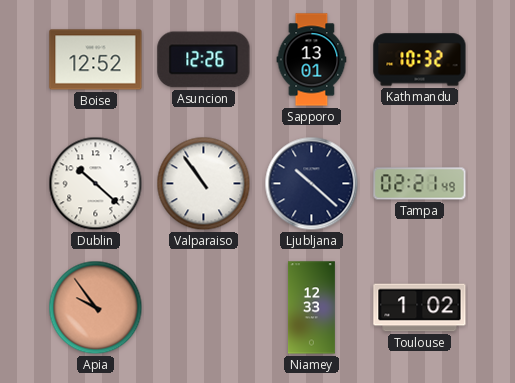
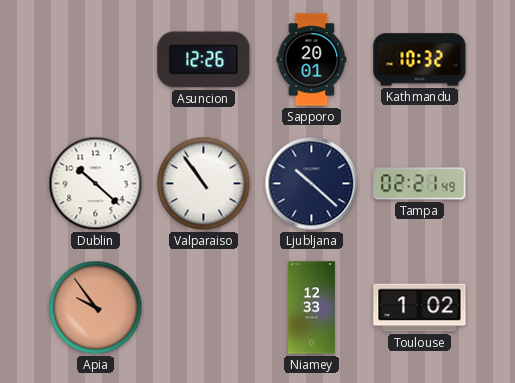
Boise: 12:52 -> none
Sapporo: 13:01 -> 20:01
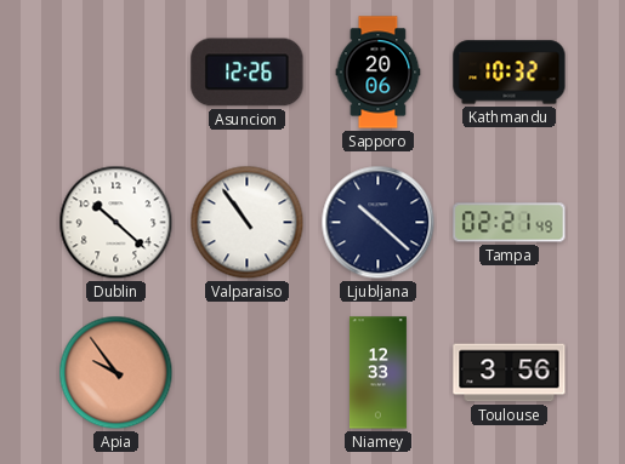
Sapporo: 20:01 -> 20:06
Toulouse: 1:02 -> 3:56
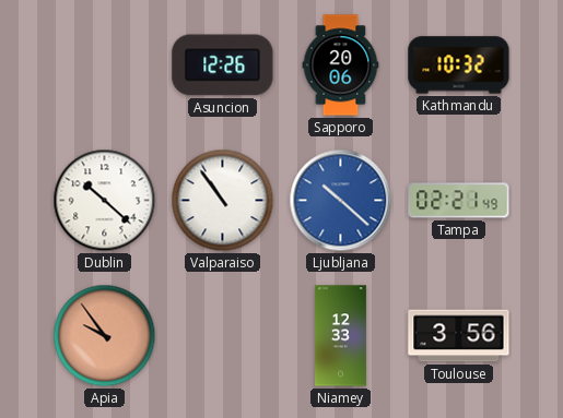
Ljubljana dial: navy -> blue
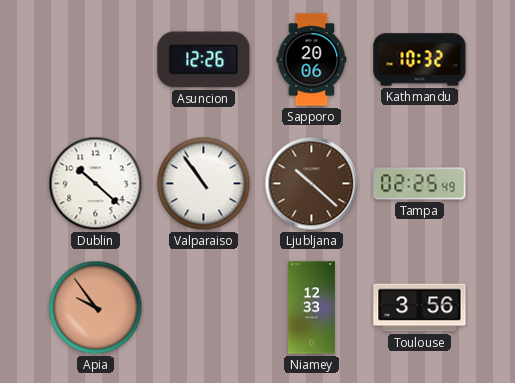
Ljubljana dial: blue -> brown
Tampa: 02:21 -> 02:25
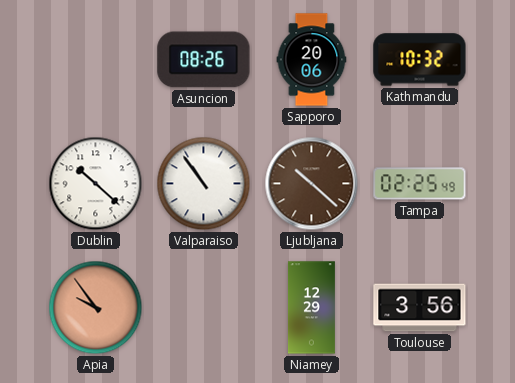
Asuncion: 12:26 -> 08:26
Niamey: 12:33 -> 12:29
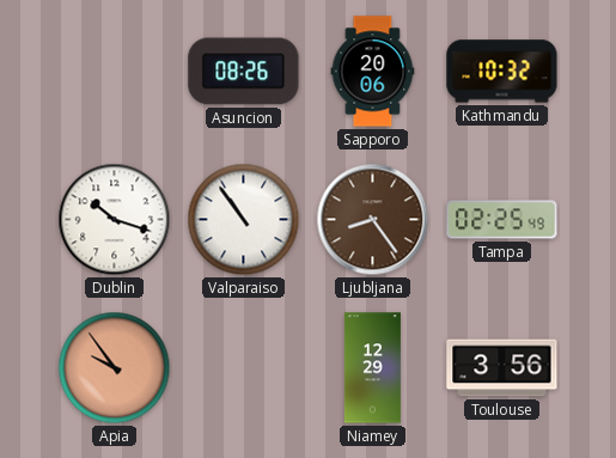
Dublin: 10:22 -> 10:18
Ljubljana: 10:22 -> 8:24
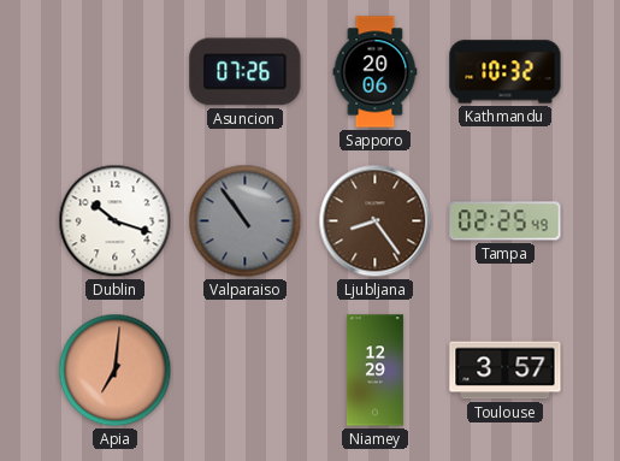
Asuncion: 08:26 -> 07:26
Valparaiso dial: white -> grey
Apia: 9:54 -> 7:01
Toulouse: 3:56 -> 3:57
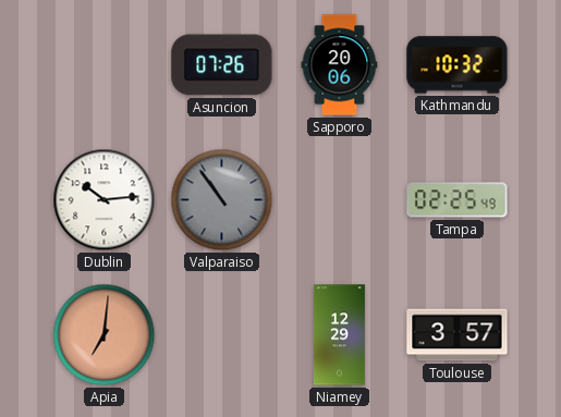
Dublin: 10:18 -> 10:14
Ljubljana: 8:24 -> none
